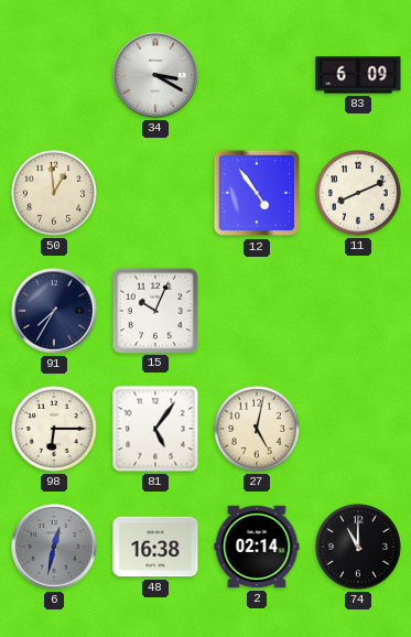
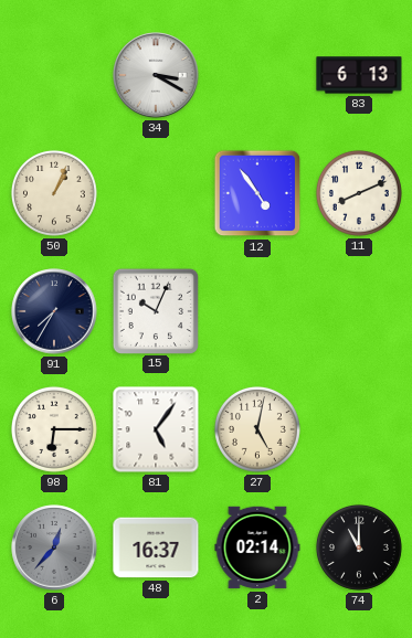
83: 6:09 -> 6:13
50: 12:59 -> 1:04
6: 12:32 -> 12:37
48: 16:38 -> 16:37
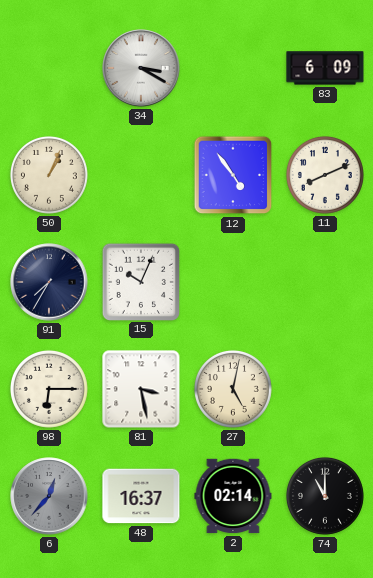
83: 6:13 -> 6:09
81: 5:06 -> 3:28
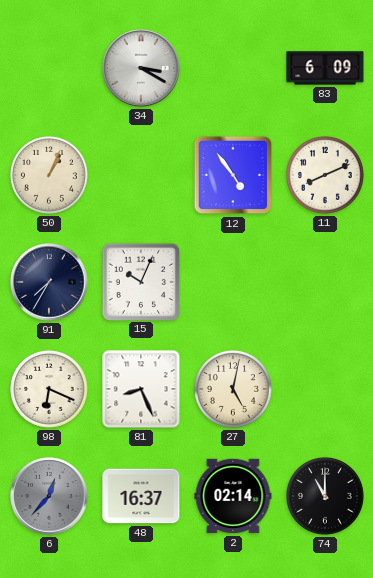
98: 6:15 -> 6:19
81: 3:28 -> 8:26
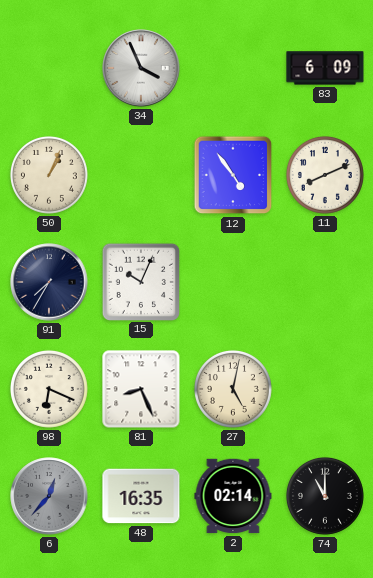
34: 3:20 -> 3:56
48: 16:37 -> 16:35
